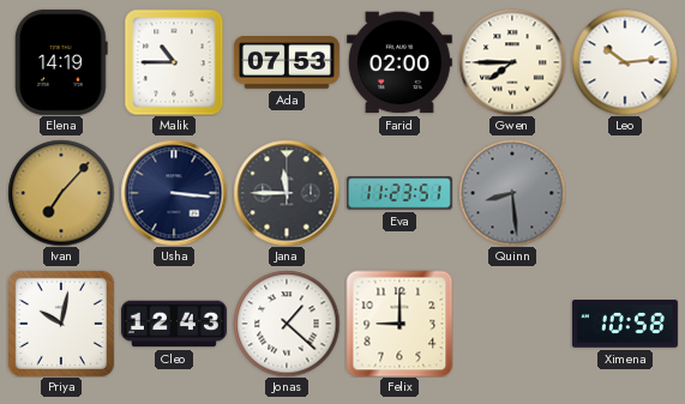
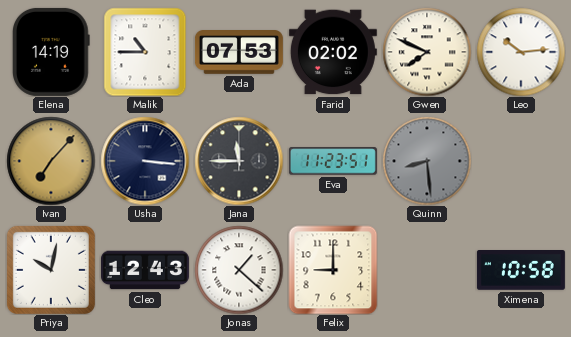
Farid: 02:00 -> 02:02
Gwen: 7:45 -> 7:49
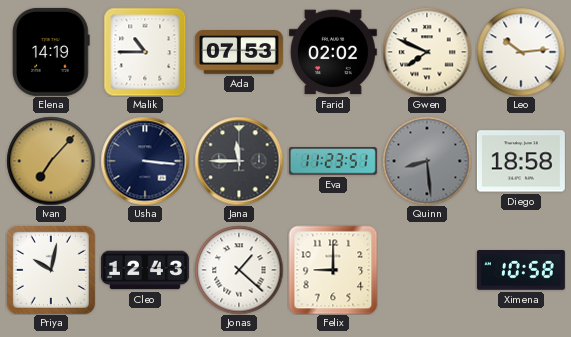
Diego: none -> 18:58
